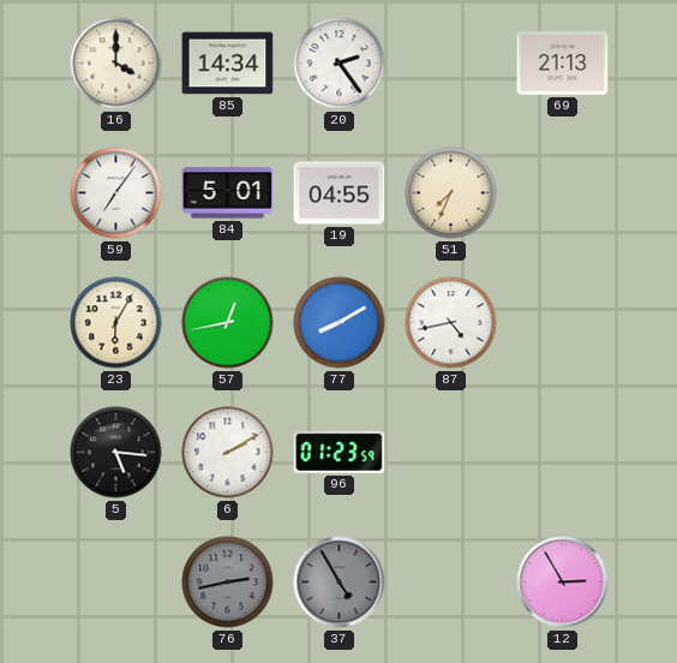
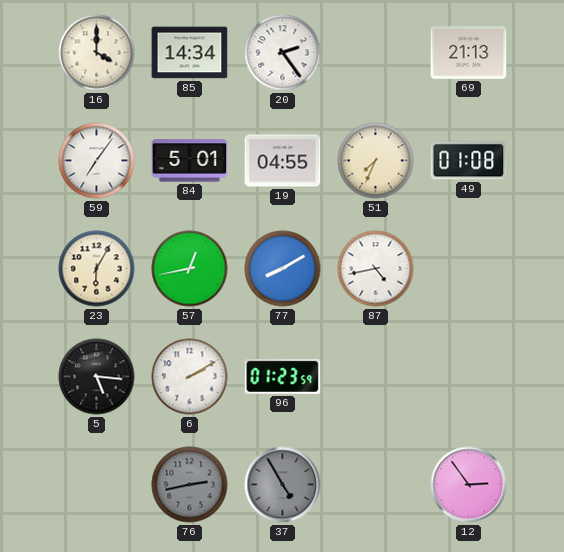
49: none -> 01:08
12: 2:55 -> 2:54
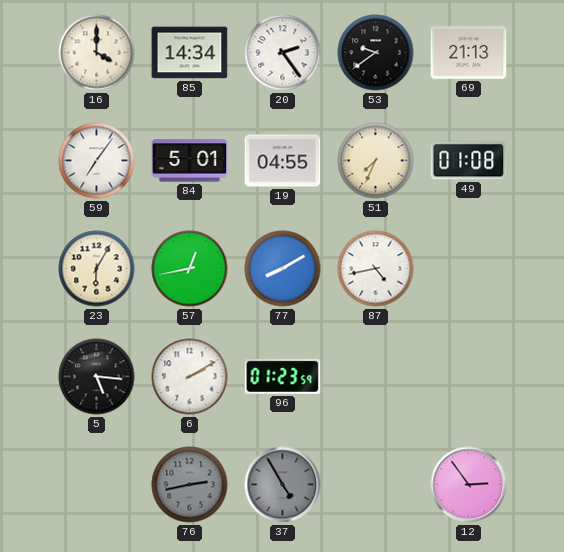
53: none -> 9:39
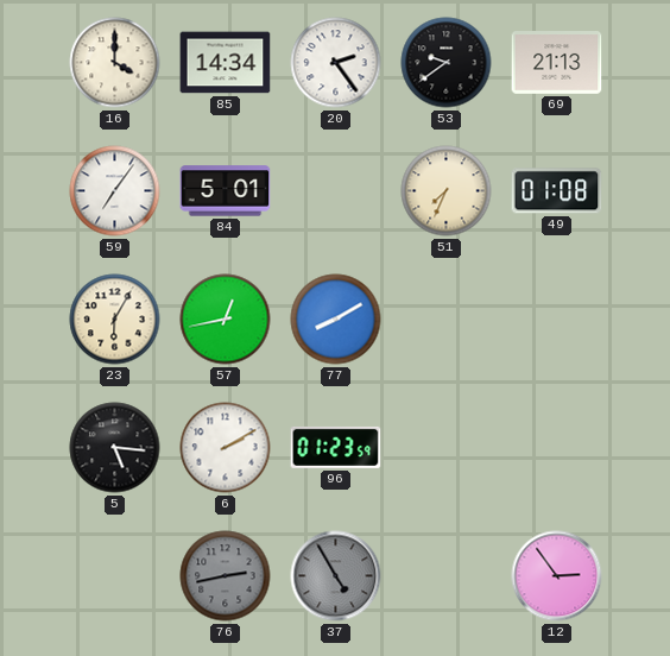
19: 04:55 -> none
87: 4:43 -> none
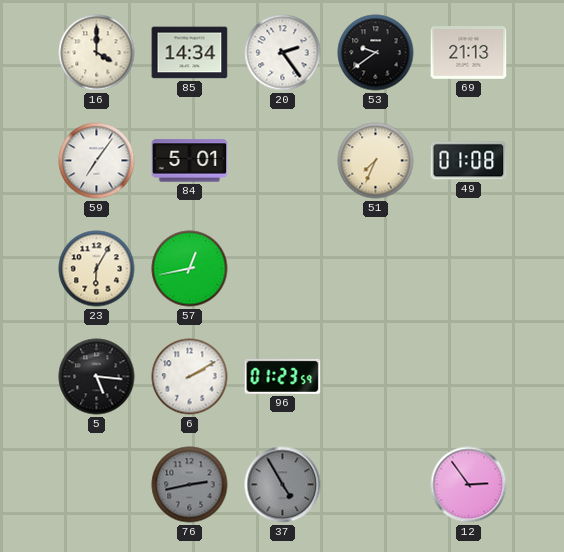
77: 8:10 -> none
